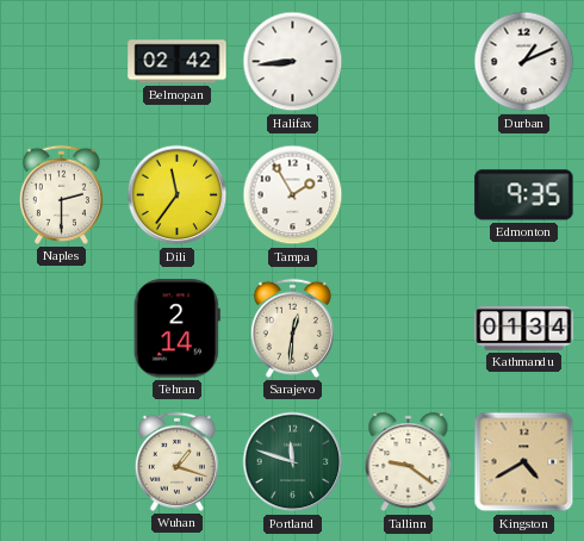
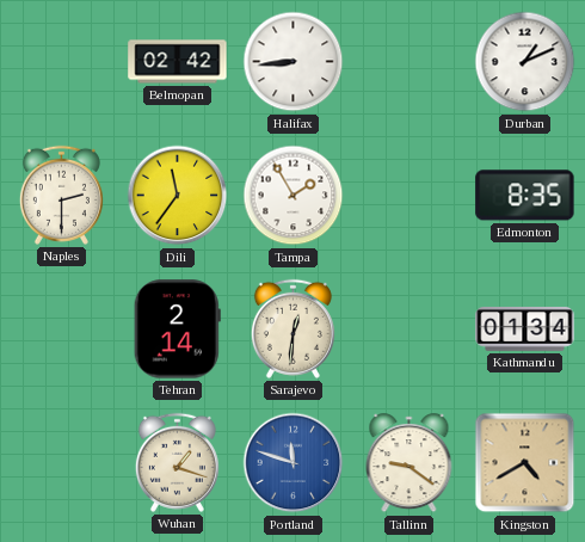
Edmonton: 9:35 -> 8:35
Portland dial: green -> blue
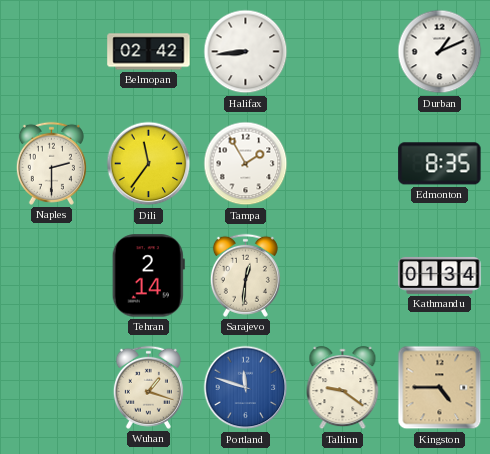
Kingston: 4:40 -> 4:45
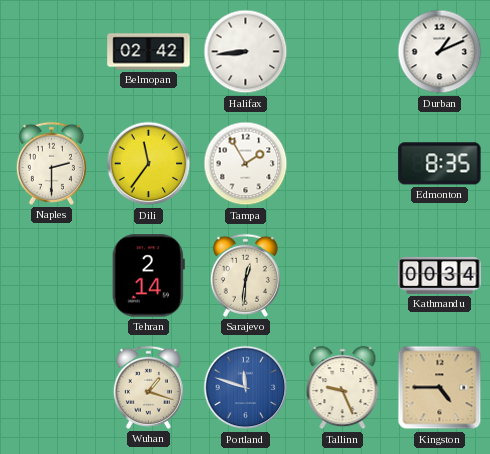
Kathmandu: 01:34 -> 00:34
Tallinn: 9:21 -> 9:26
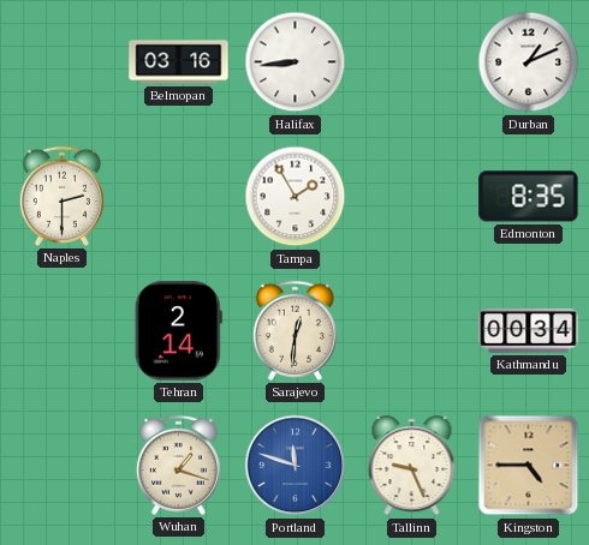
Belmopan: 02:42 -> 03:16
Dili: 11:36 -> none
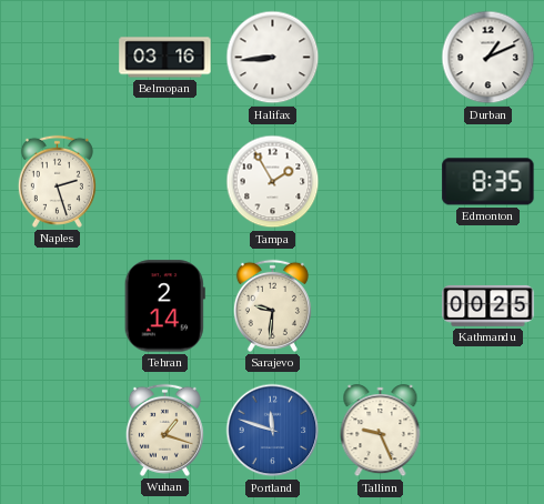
Naples: 2:30 -> 2:27
Sarajevo: 12:31 -> 9:31
Kathmandu: 00:34 -> 00:25
Kingston: 4:45 -> none
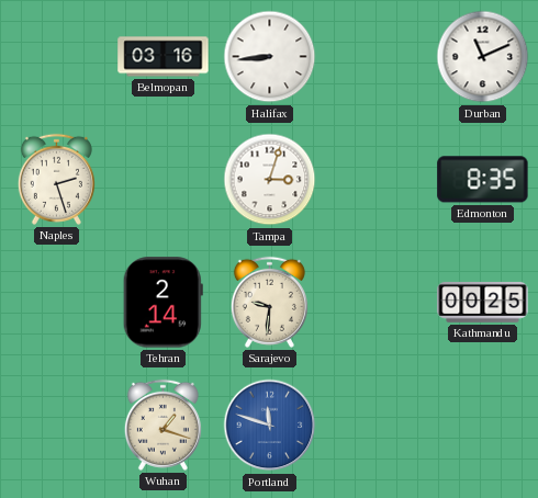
Durban: 1:11 -> 11:11
Tampa: 1:55 -> 3:03
Tallinn: 9:26 -> none
